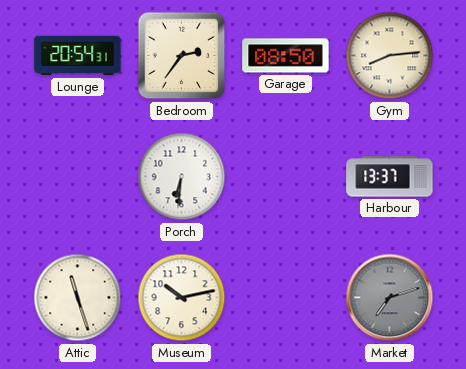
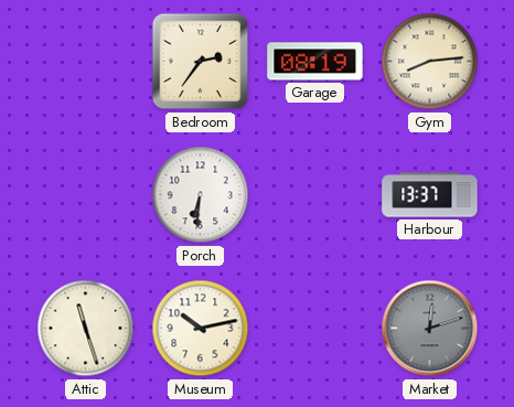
Lounge: 20:54 -> none
Garage: 08:50 -> 08:19
Market: 7:12 -> 12:12
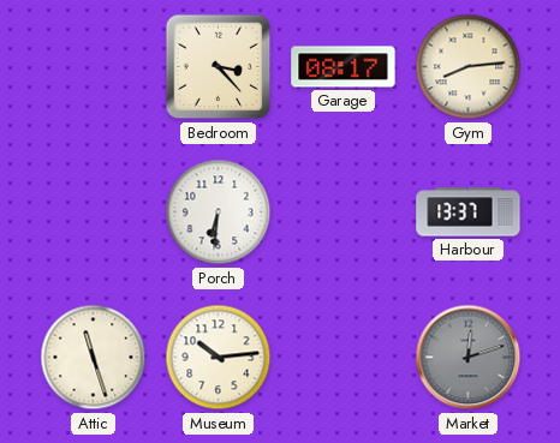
Bedroom: 2:36 -> 3:23
Garage: 08:19 -> 08:17
Museum: 10:13 -> 10:14
